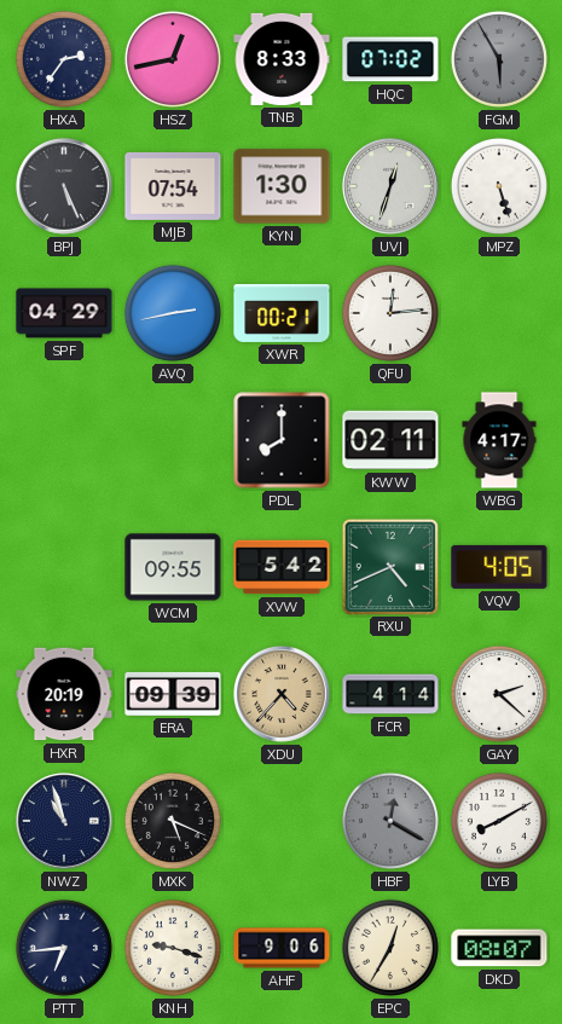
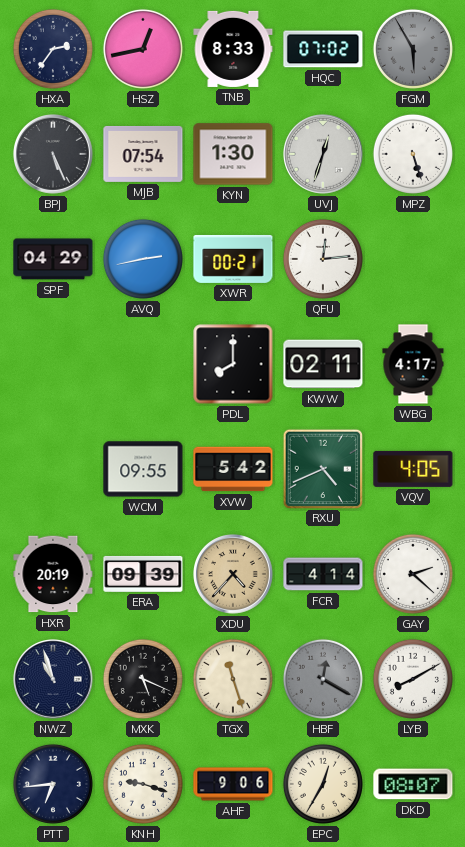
TGX: none -> 11:27
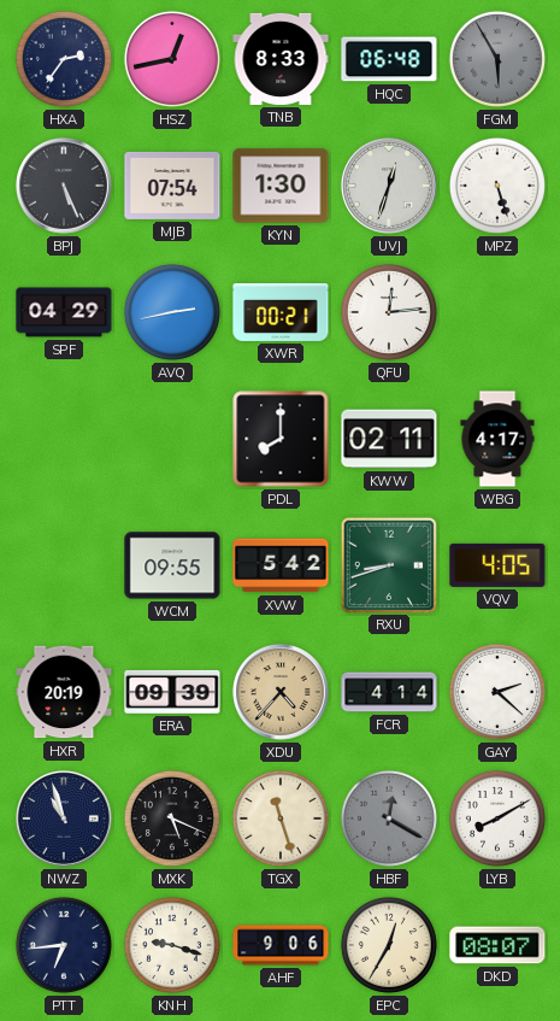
HQC: 07:02 -> 06:48
RXU: 4:41 -> 8:42
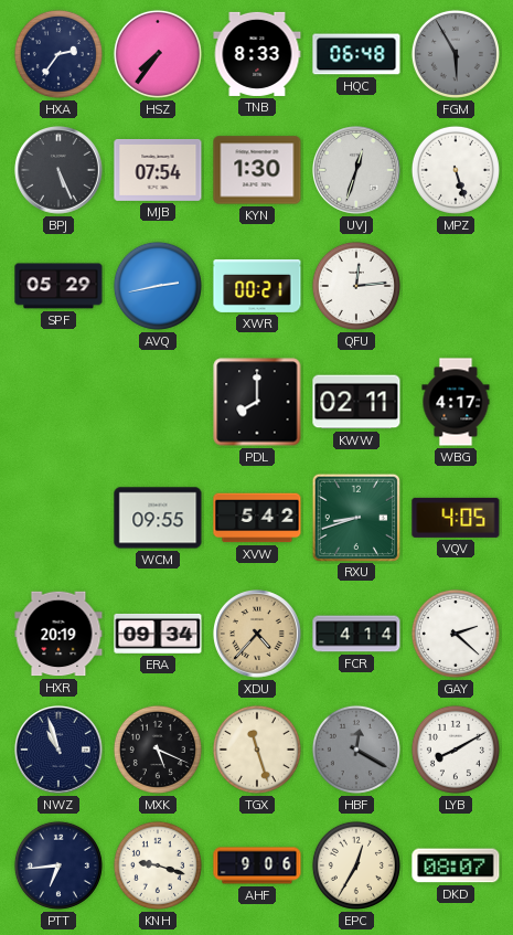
HSZ: 12:43 -> 7:36
SPF: 04:29 -> 05:29
ERA: 09:39 -> 09:34
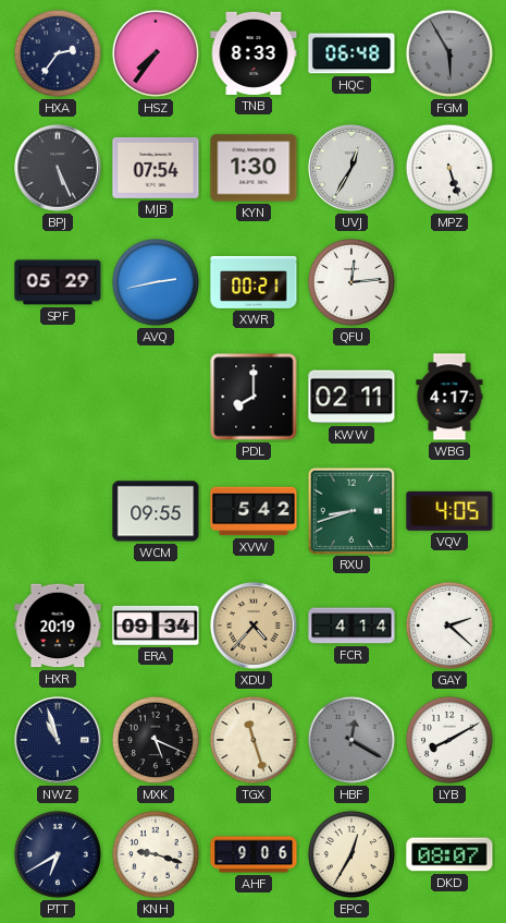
UVJ: 12:33 -> 12:35
PTT: 6:44 -> 6:40
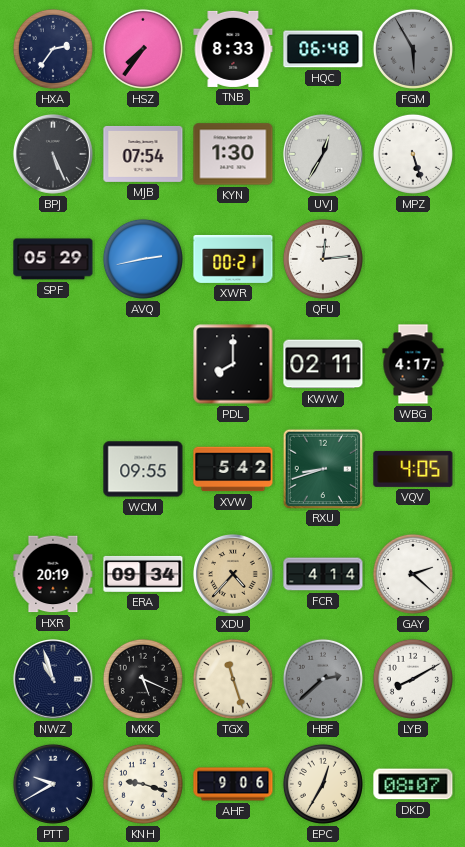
HBF: 12:20 -> 2:38
PTT: 6:40 -> 9:40
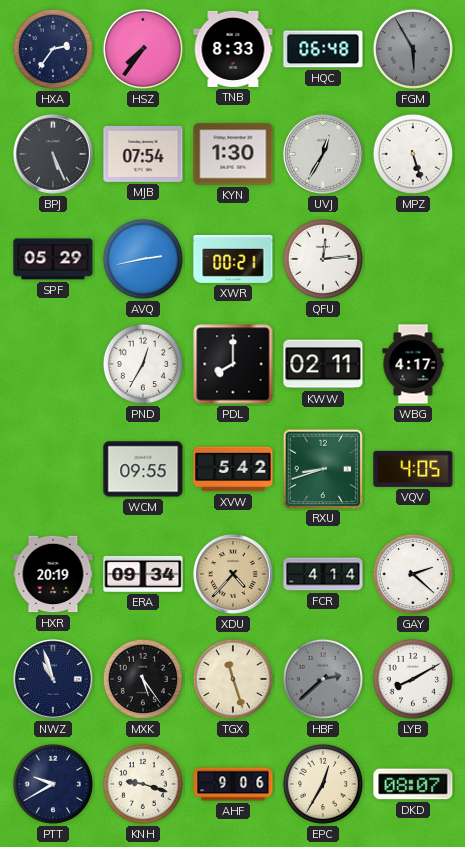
PND: none -> 12:35
MXK: 5:19 -> 5:24
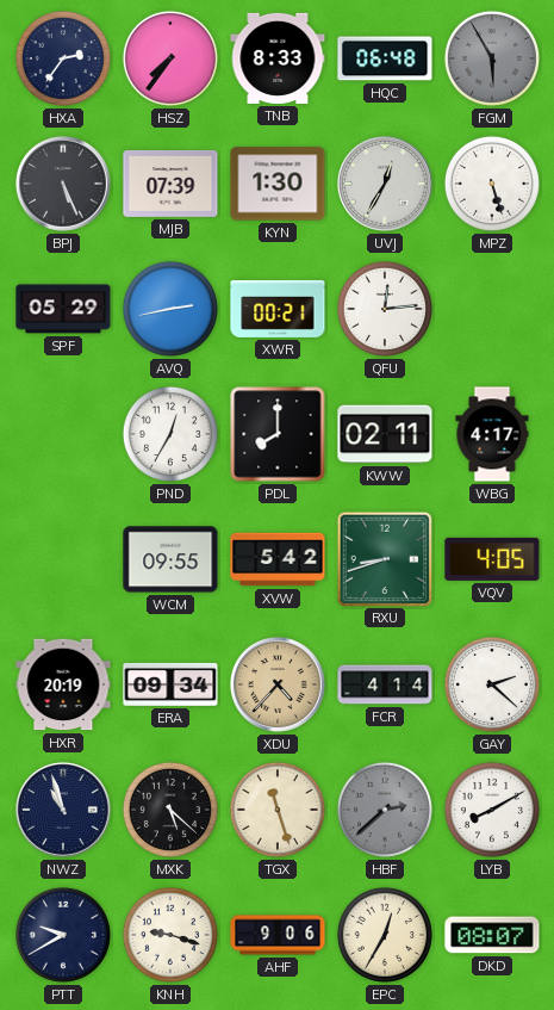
MJB: 07:54 -> 07:39
MXK: 5:24 -> 5:22
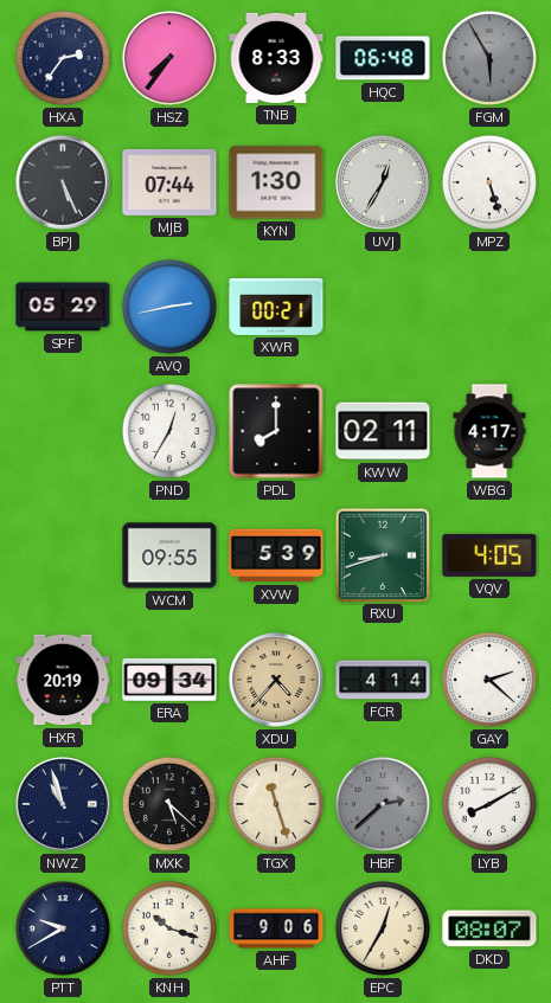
MJB: 07:39 -> 07:44
QFU: 12:14 -> none
XVW: 5:42 -> 5:39
KNH: 9:18 -> 10:18
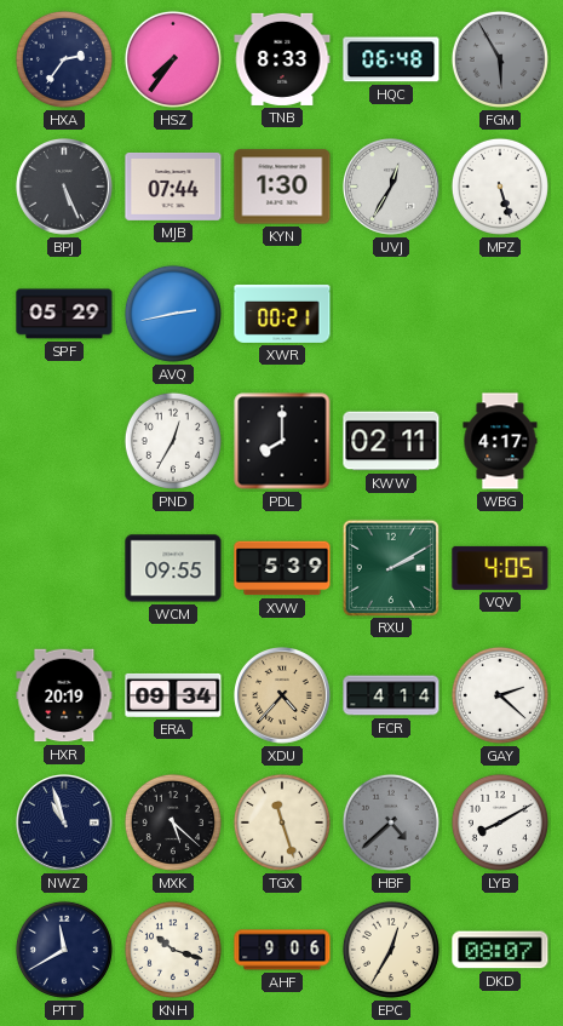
RXU: 8:42 -> 2:10
HBF: 2:38 -> 4:38
PTT: 9:40 -> 11:40
